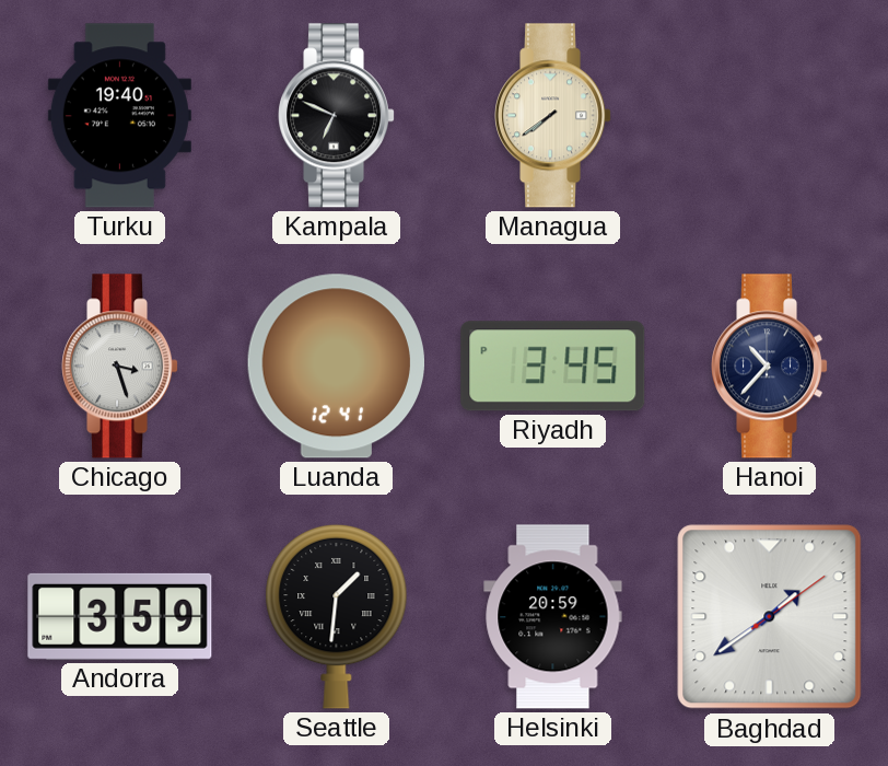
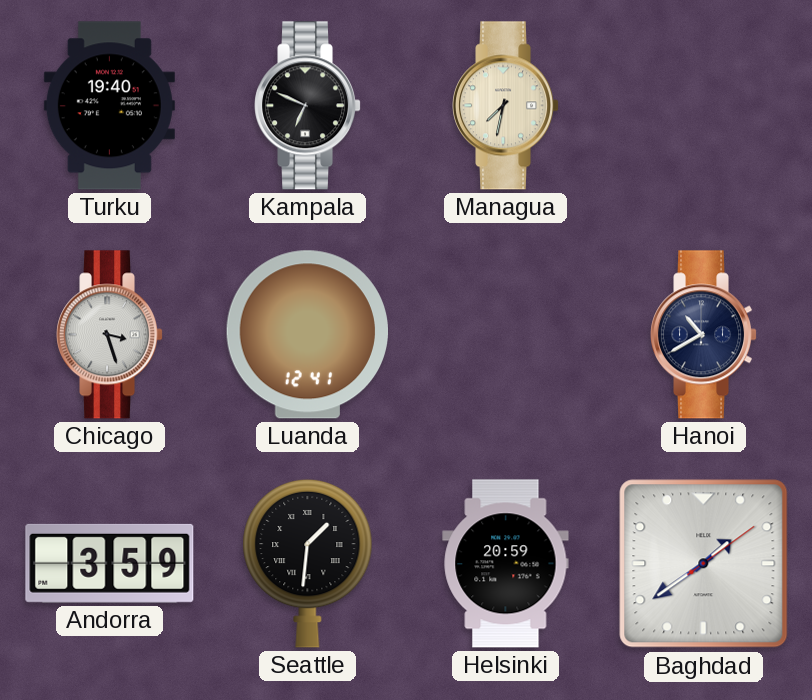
Managua: 7:39 -> 7:32
Riyadh: 3:45 -> none
Hanoi: 10:37 -> 10:40
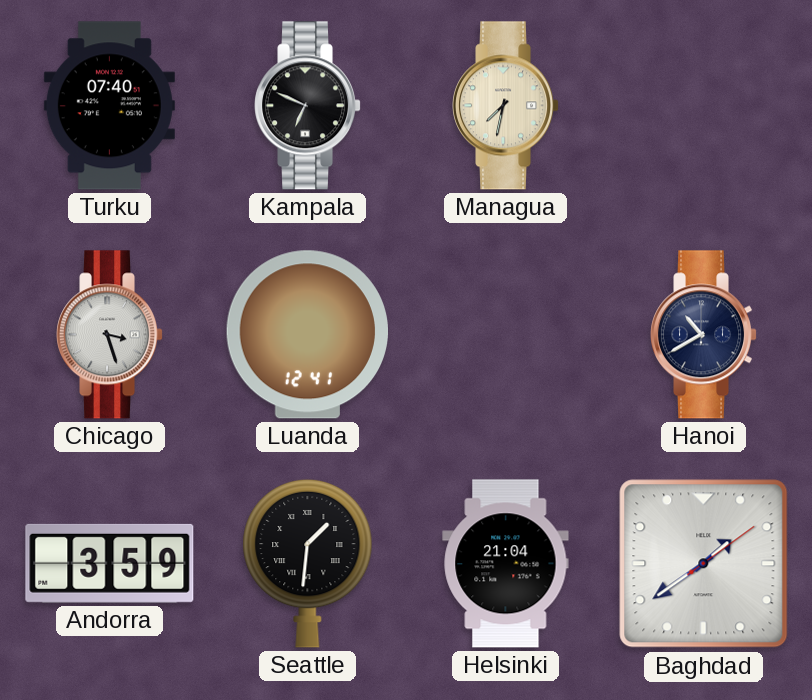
Turku: 19:40 -> 07:40
Helsinki: 20:59 -> 21:04
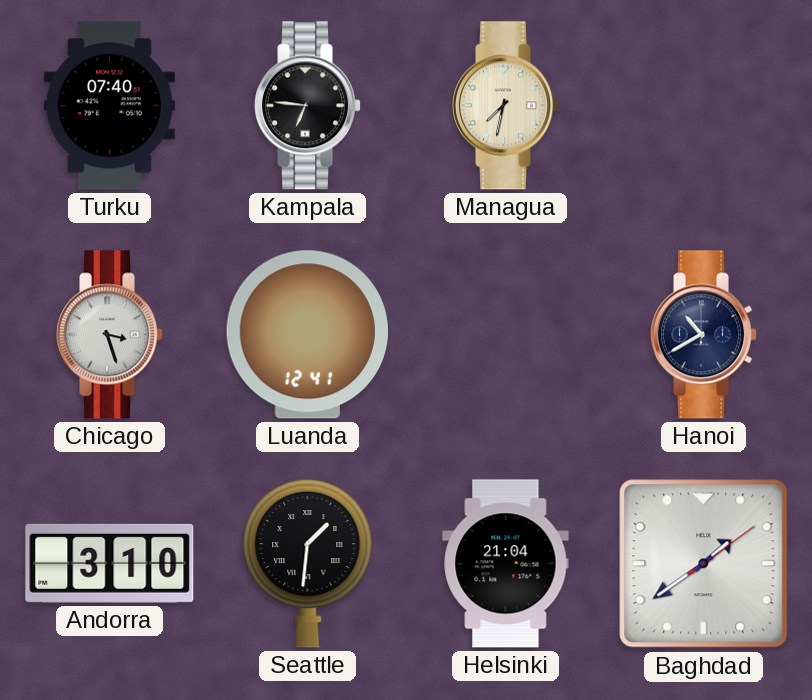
Kampala: 6:49 -> 6:46
Andorra: 3:59 -> 3:10
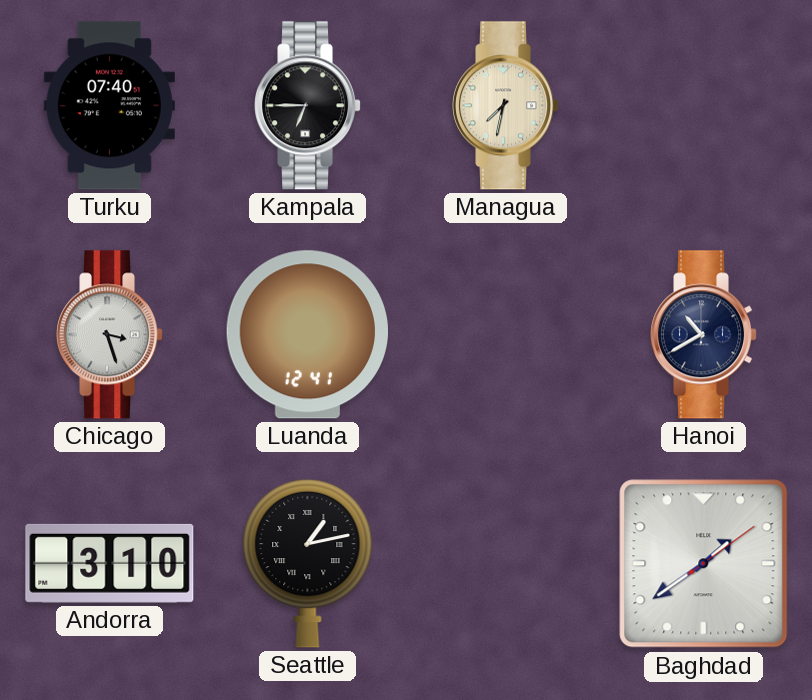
Kampala: 6:46 -> 6:45
Seattle: 1:31 -> 1:13
Helsinki: 21:04 -> none
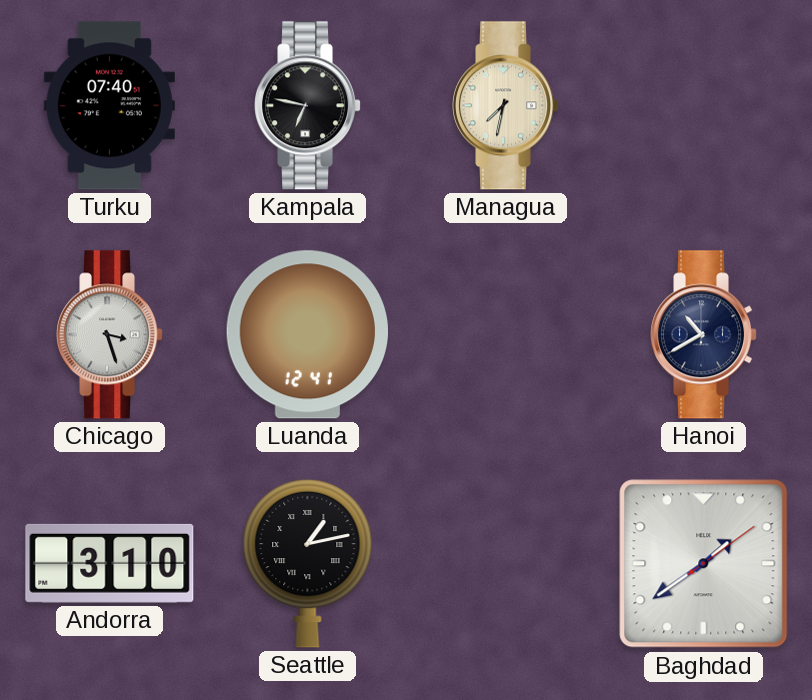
Kampala: 6:45 -> 6:47
